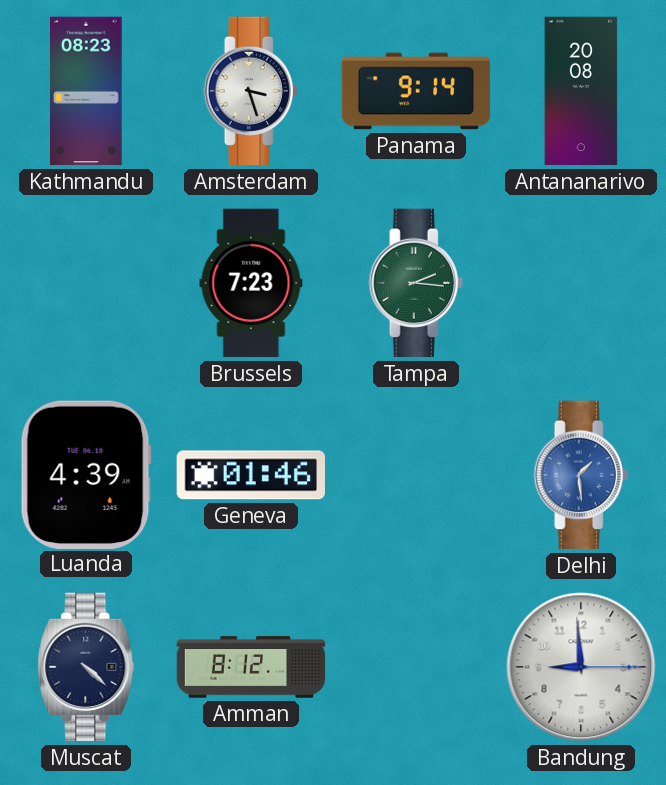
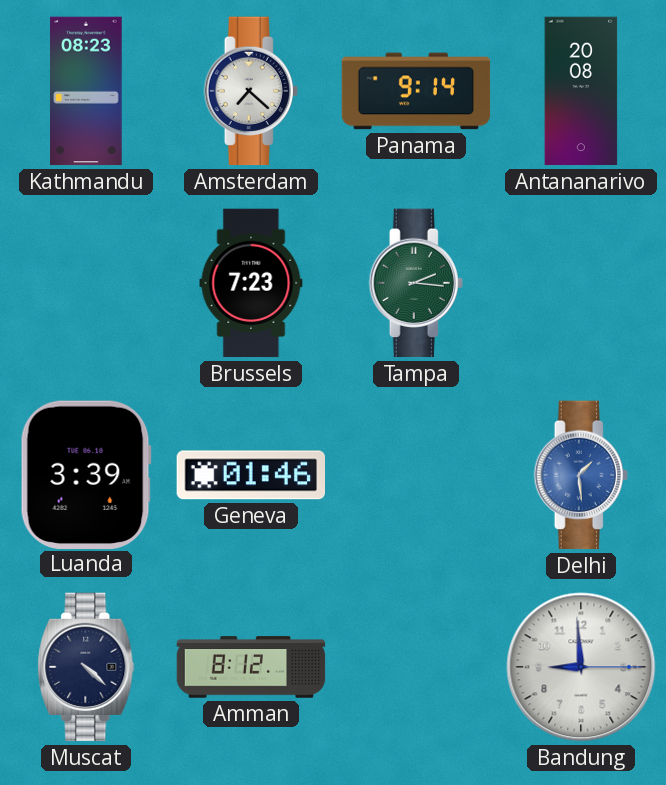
Amsterdam: 3:27 -> 7:22
Luanda: 4:39 -> 3:39
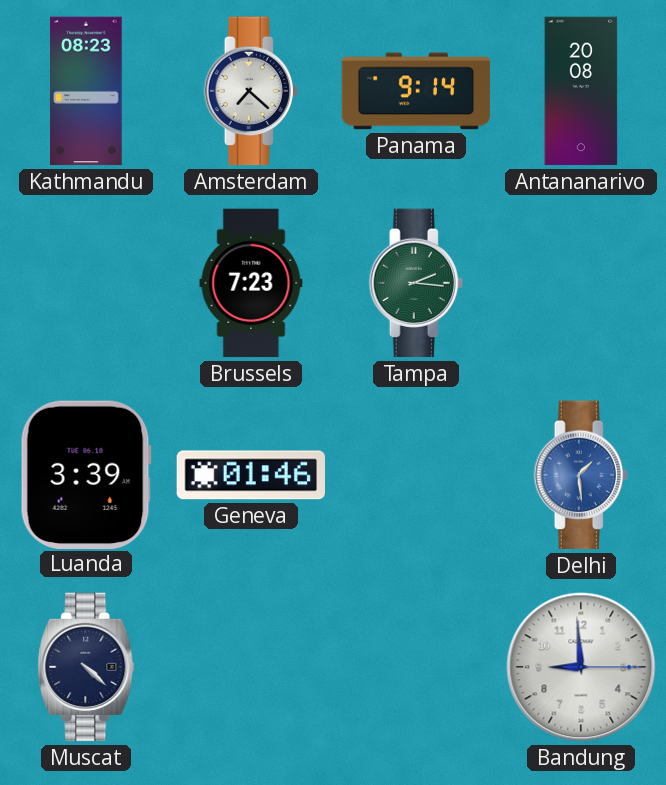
Amman: 8:12 -> none
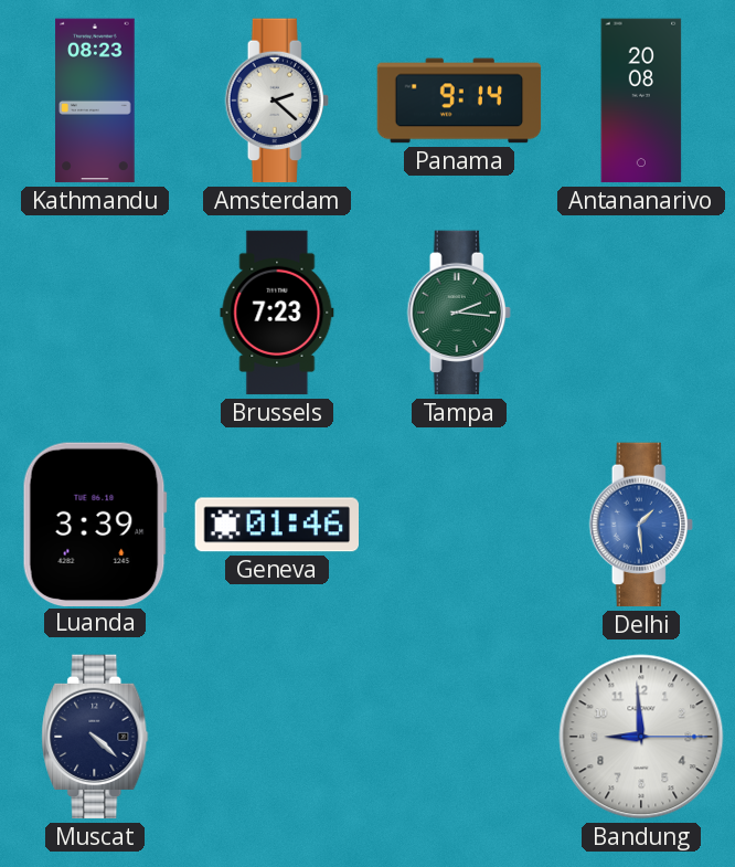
Amsterdam: 7:22 -> 2:22
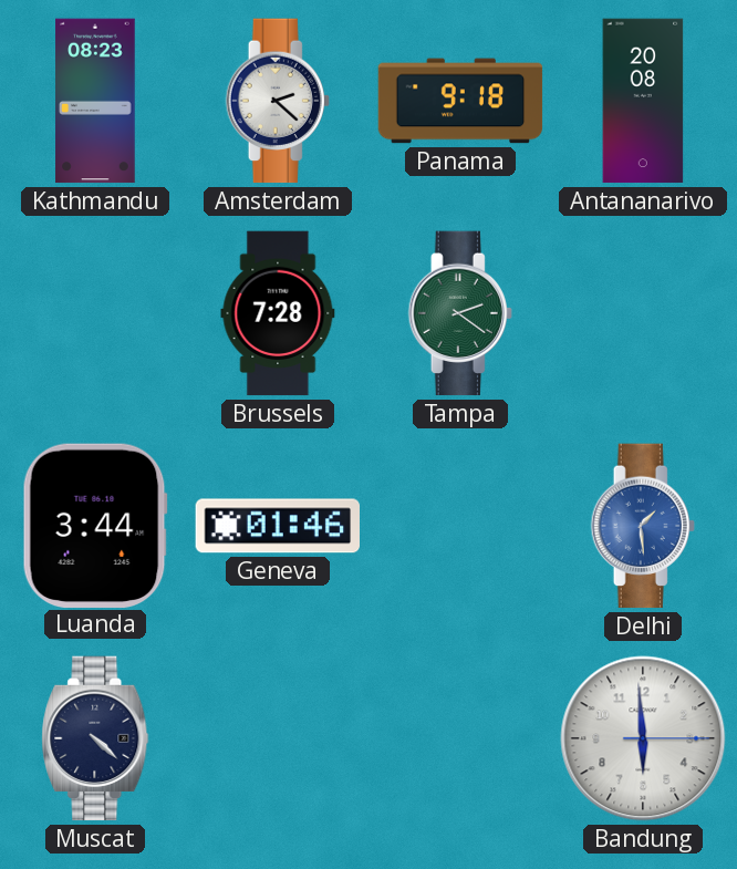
Panama: 9:14 -> 9:18
Brussels: 7:23 -> 7:28
Tampa: 2:16 -> 2:21
Luanda: 3:39 -> 3:44
Bandung: 8:59 -> 5:59
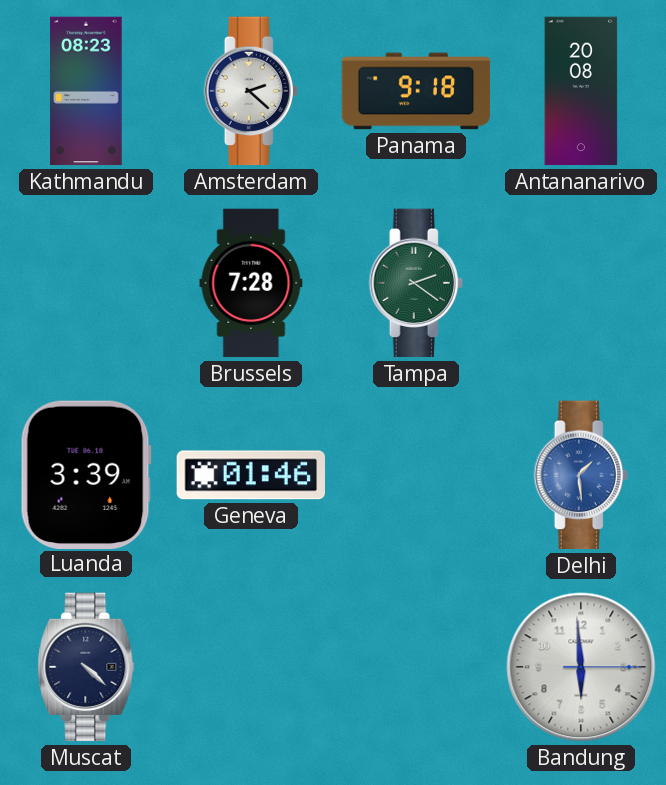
Luanda: 3:44 -> 3:39
